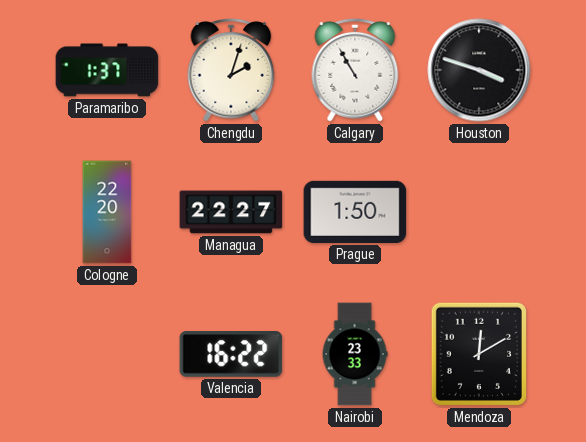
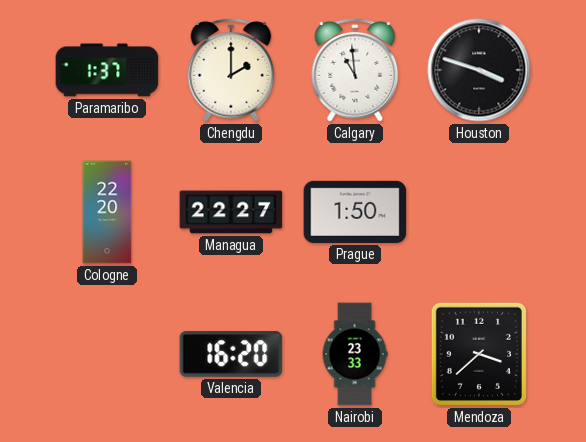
Chengdu: 2:03 -> 2:00
Calgary: 10:55 -> 10:59
Valencia: 16:22 -> 16:20
Mendoza: 12:10 -> 3:38
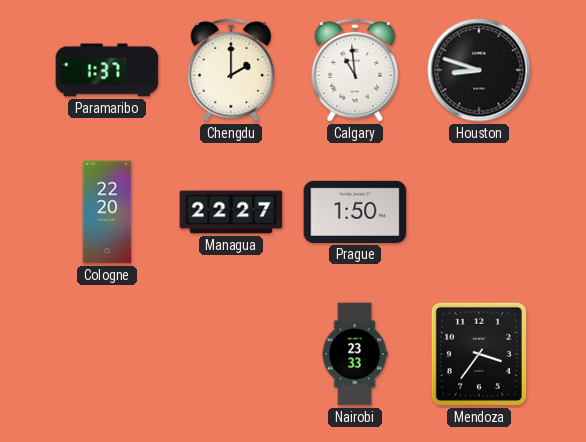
Houston: 3:48 -> 8:48
Valencia: 16:20 -> none
Mendoza: 3:38 -> 3:36
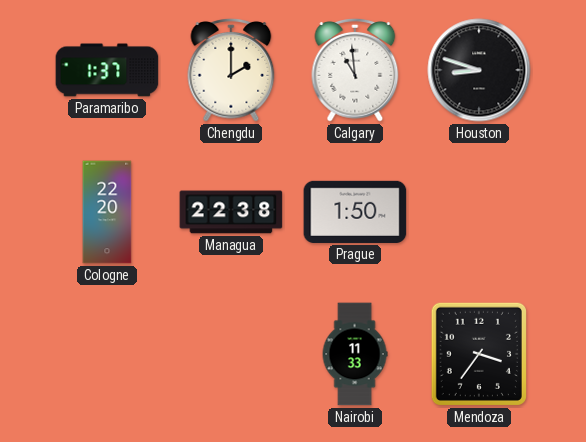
Managua: 22:27 -> 22:38
Nairobi: 23:33 -> 11:33
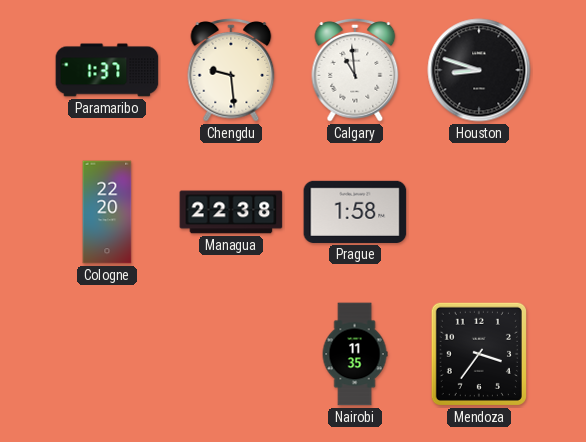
Chengdu: 2:00 -> 9:29
Prague: 1:50 -> 1:58
Nairobi: 11:33 -> 11:35
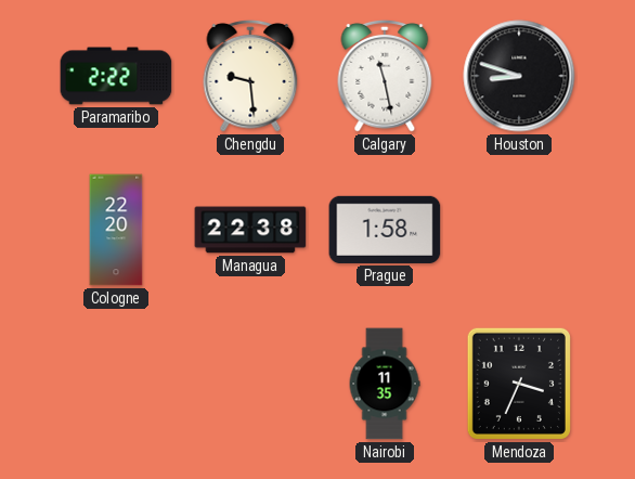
Paramaribo: 1:37 -> 2:22
Calgary: 10:59 -> 11:28
Mendoza: 3:36 -> 3:34
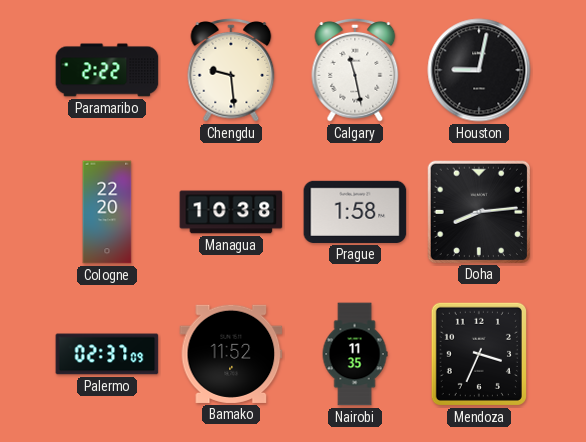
Houston: 8:48 -> 9:02
Managua: 22:38 -> 10:38
Doha: none -> 8:14
Palermo: none -> 02:37
Bamako: none -> 11:52
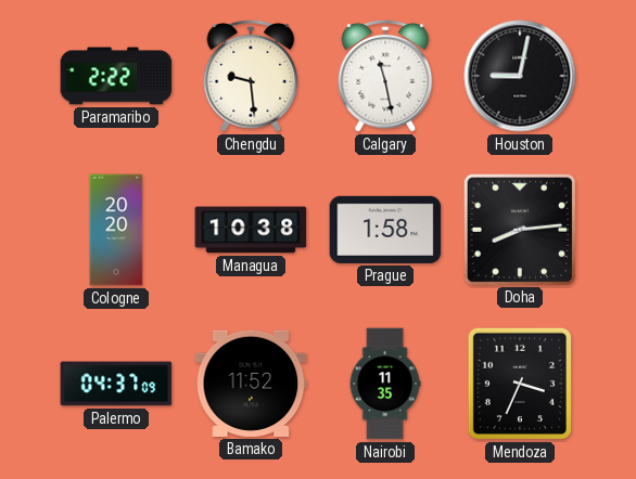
Cologne: 22:20 -> 20:20
Palermo: 02:37 -> 04:37
